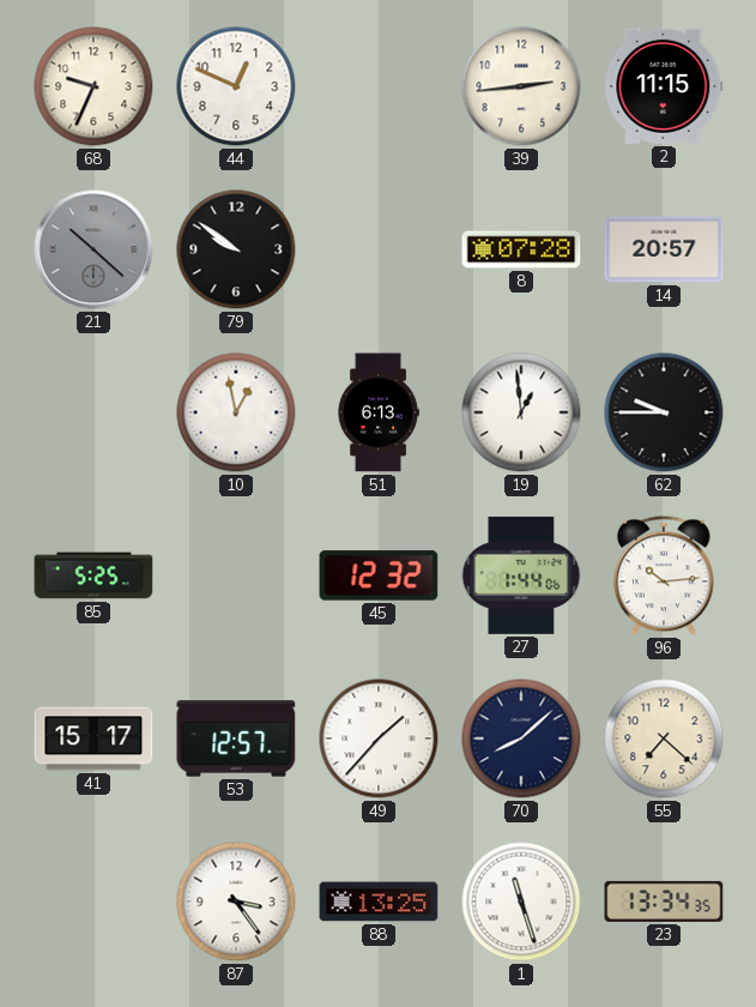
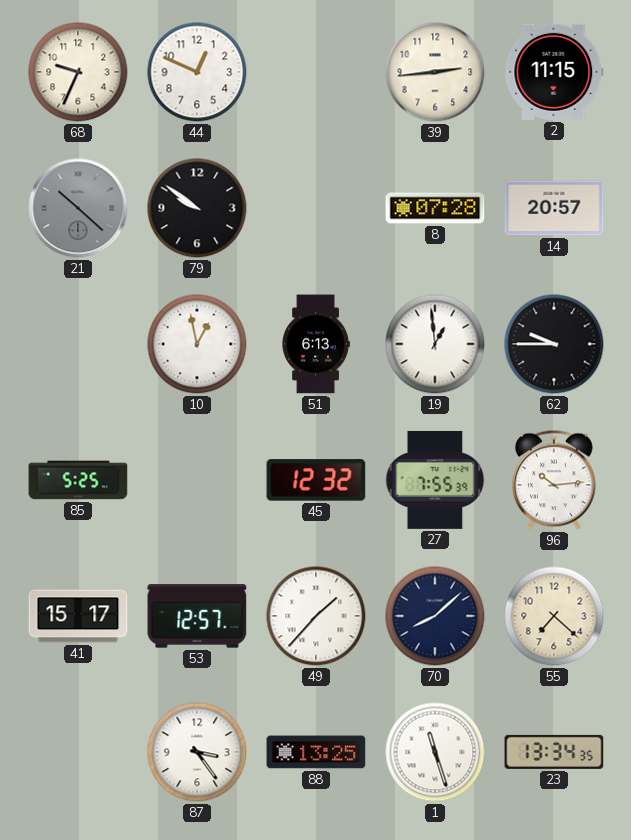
27: 1:44 -> 7:55
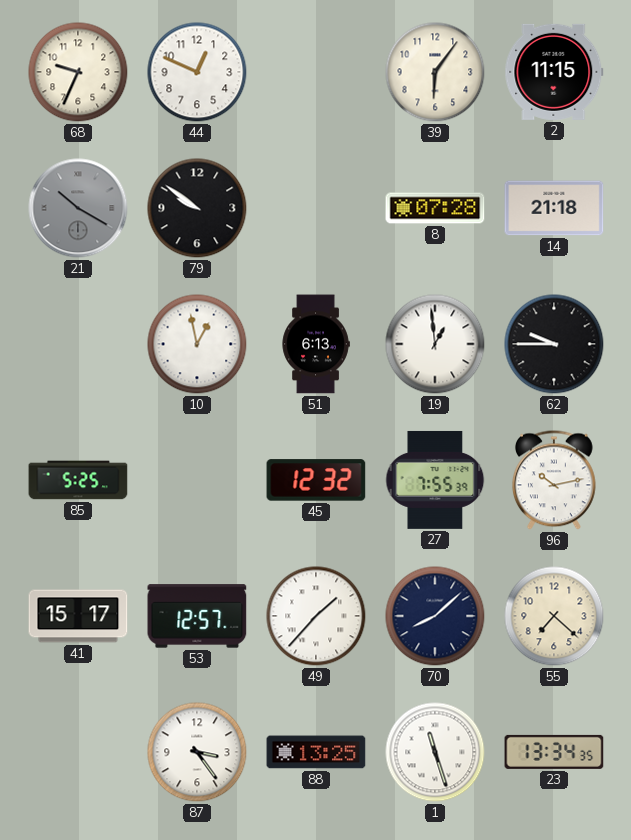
39: 2:44 -> 6:06
21: 10:22 -> 10:20
14: 20:57 -> 21:18
96: 10:14 -> 10:13
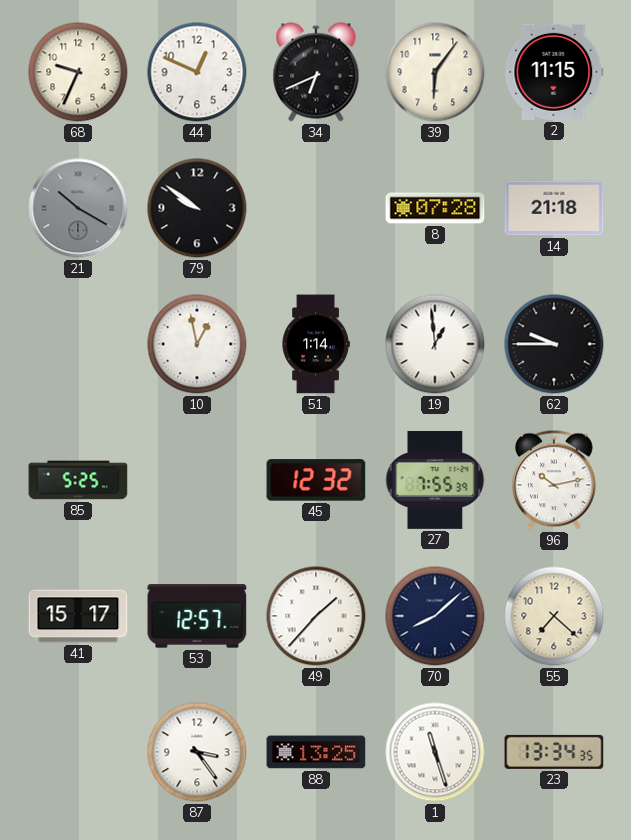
34: none -> 6:41
51: 6:13 -> 1:14
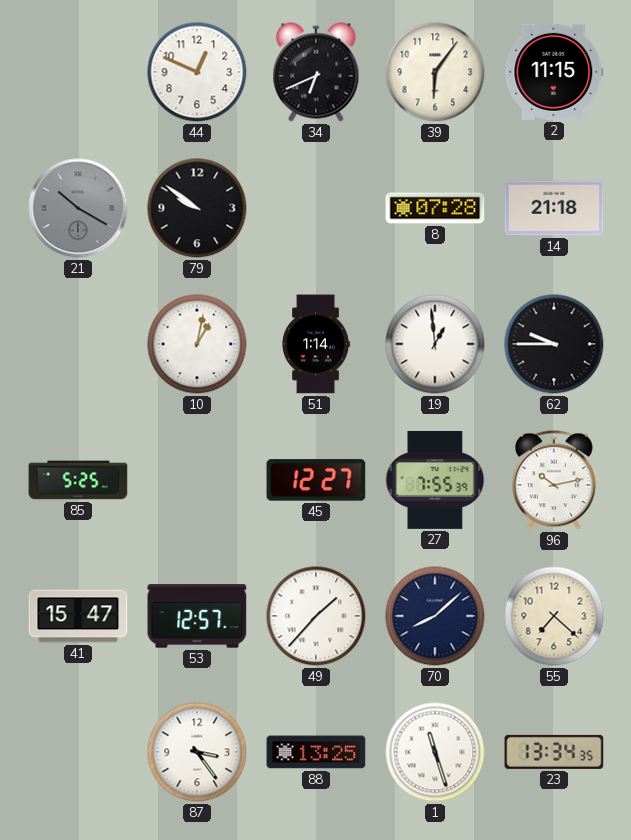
68: 9:34 -> none
10: 12:58 -> 1:02
45: 12:32 -> 12:27
41: 15:17 -> 15:47
